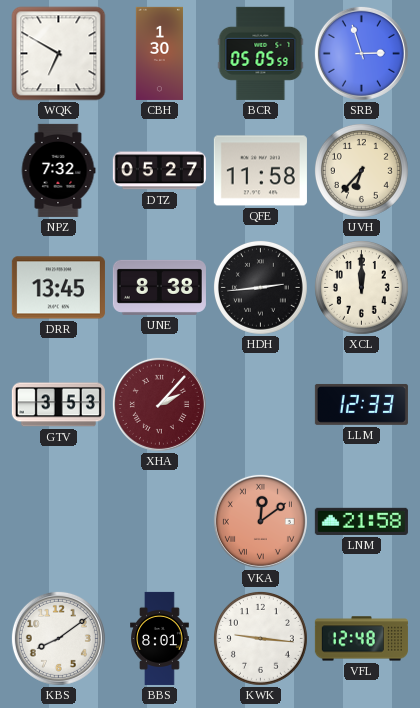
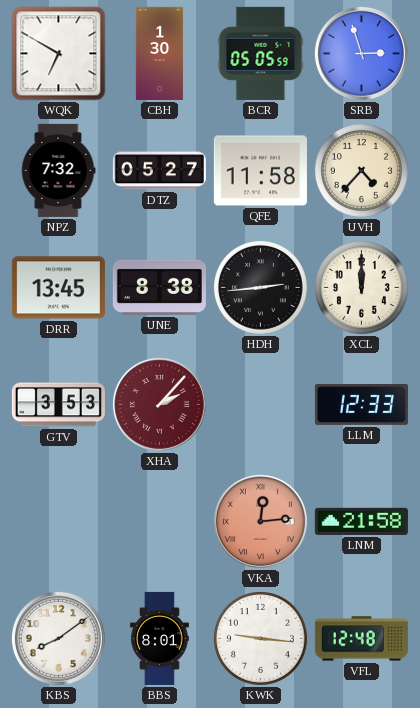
UVH: 6:37 -> 4:37
VKA: 12:09 -> 12:14
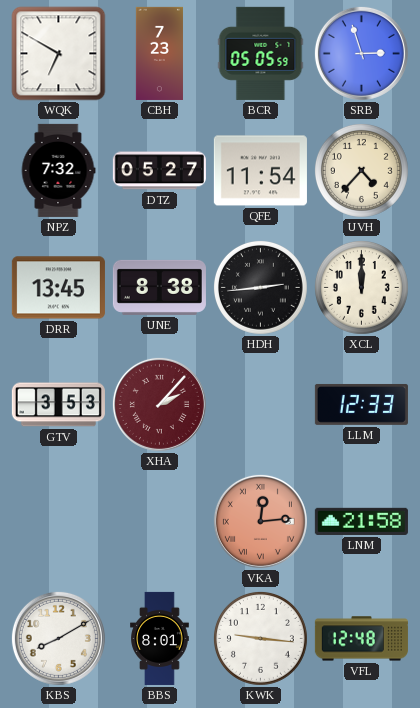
CBH: 1:30 -> 7:23
QFE: 11:58 -> 11:54
KBS: 8:09 -> 8:10
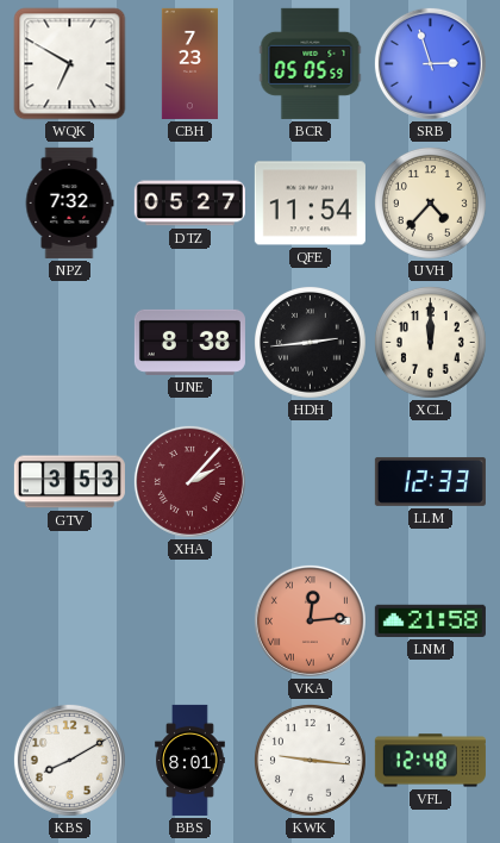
DRR: 13:45 -> none
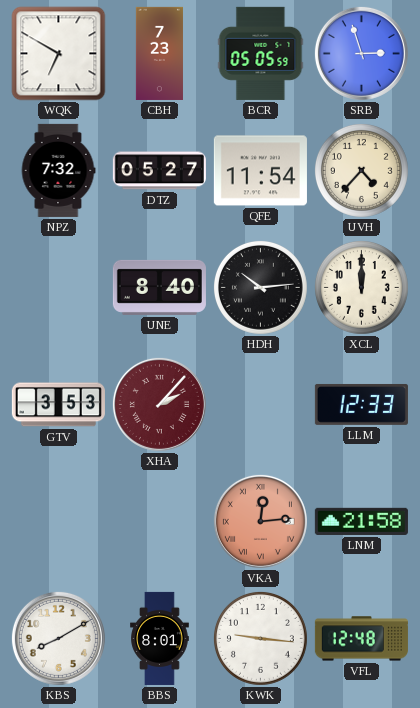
UNE: 8:38 -> 8:40
HDH: 2:44 -> 10:14
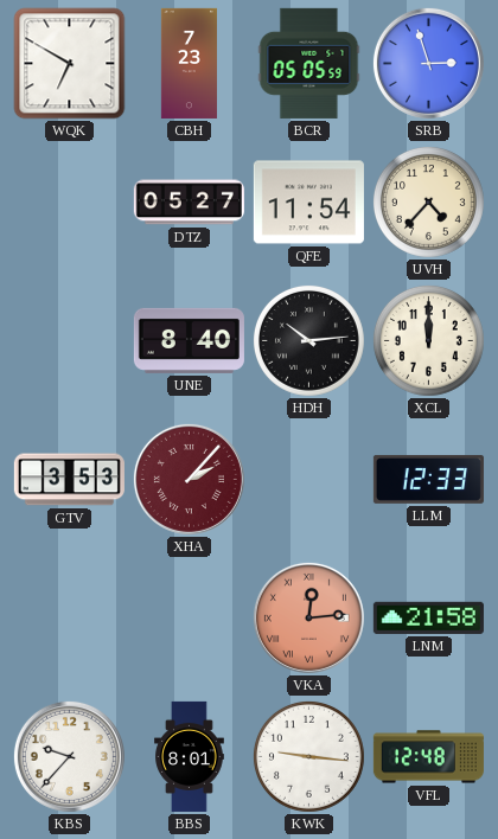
NPZ: 7:32 -> none
KBS: 8:10 -> 9:37
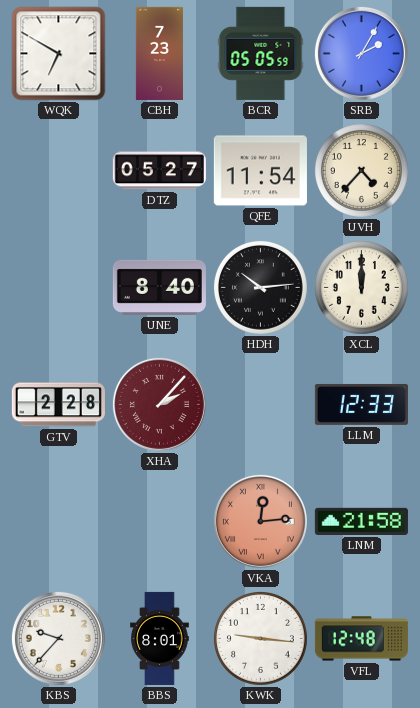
SRB: 2:57 -> 2:05
GTV: 3:53 -> 2:28
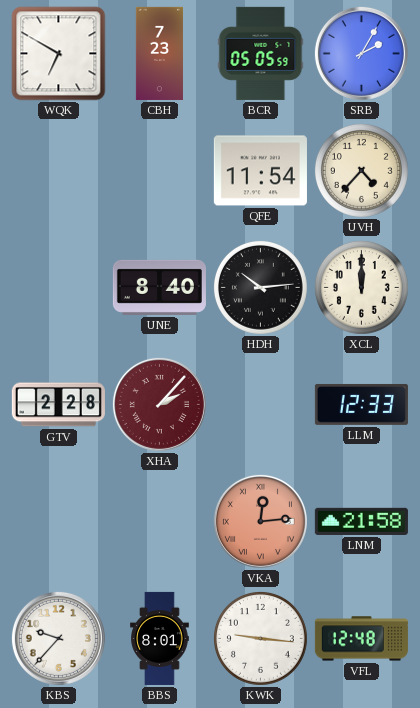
DTZ: 05:27 -> none
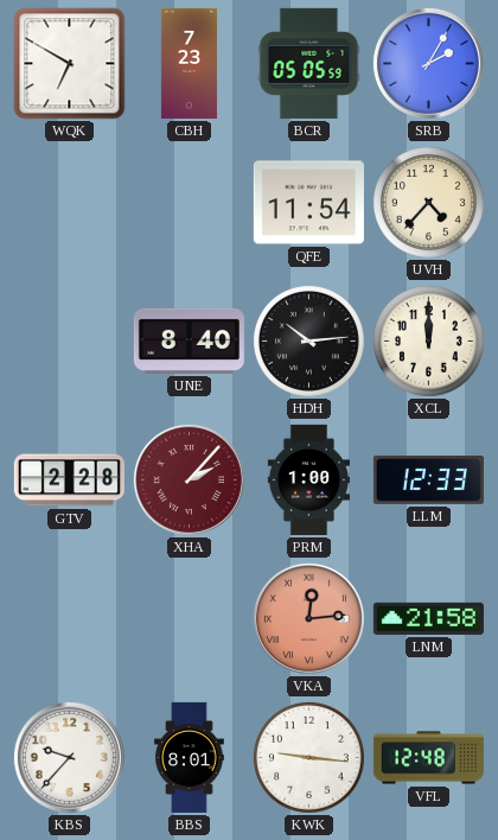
PRM: none -> 1:00
